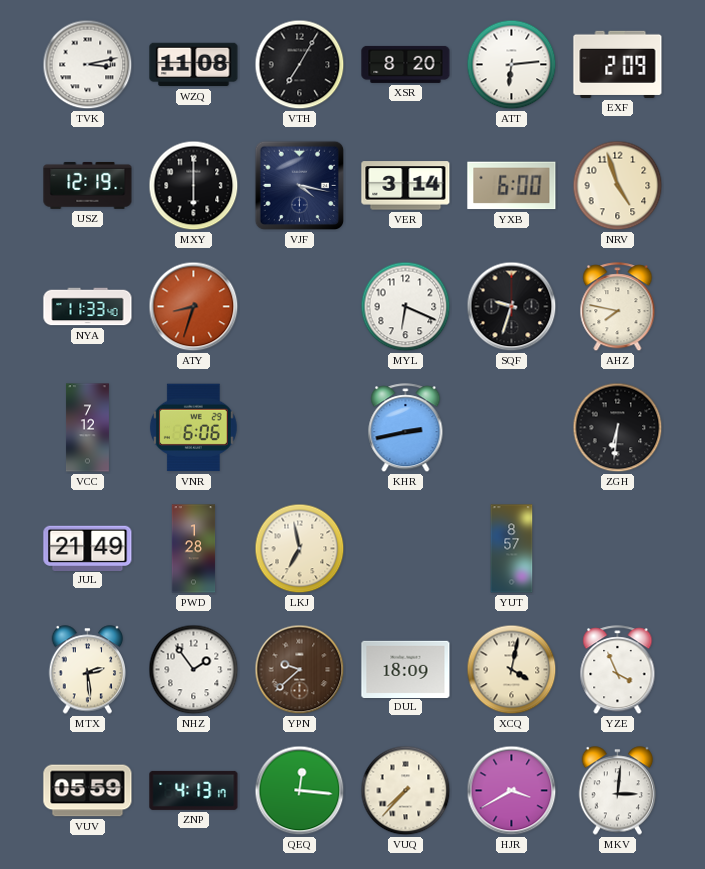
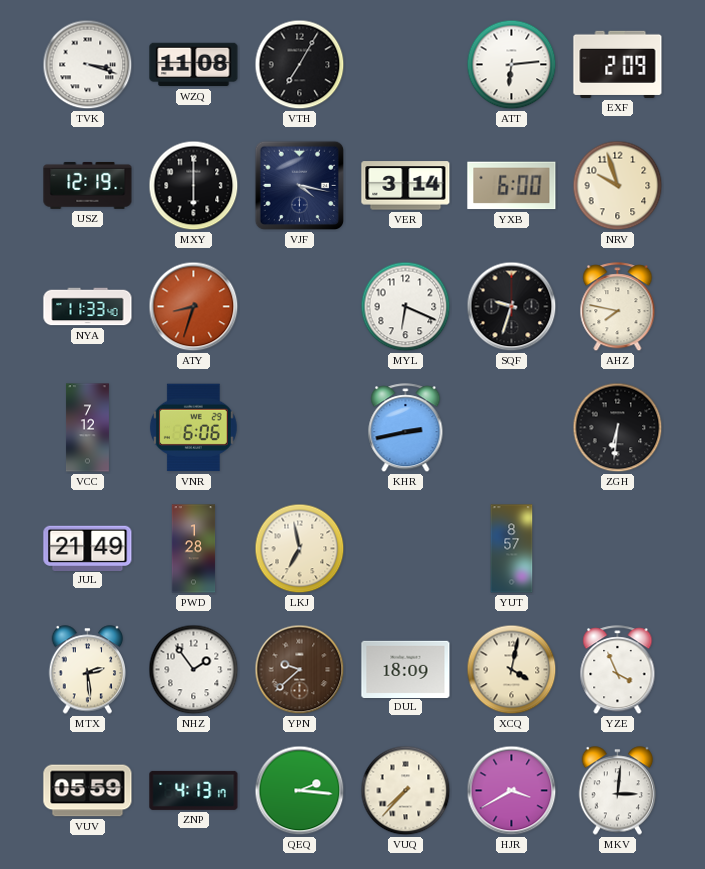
TVK: 3:13 -> 3:18
XSR: 8:20 -> none
NRV: 4:57 -> 9:57
QEQ: 12:16 -> 2:16
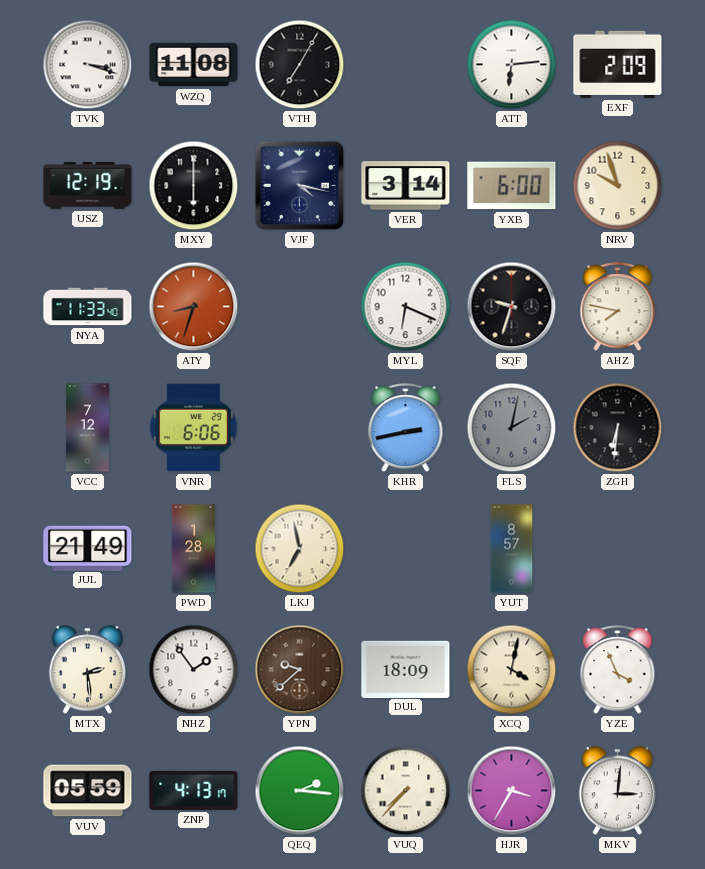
FLS: none -> 2:02
HJR: 3:40 -> 3:35
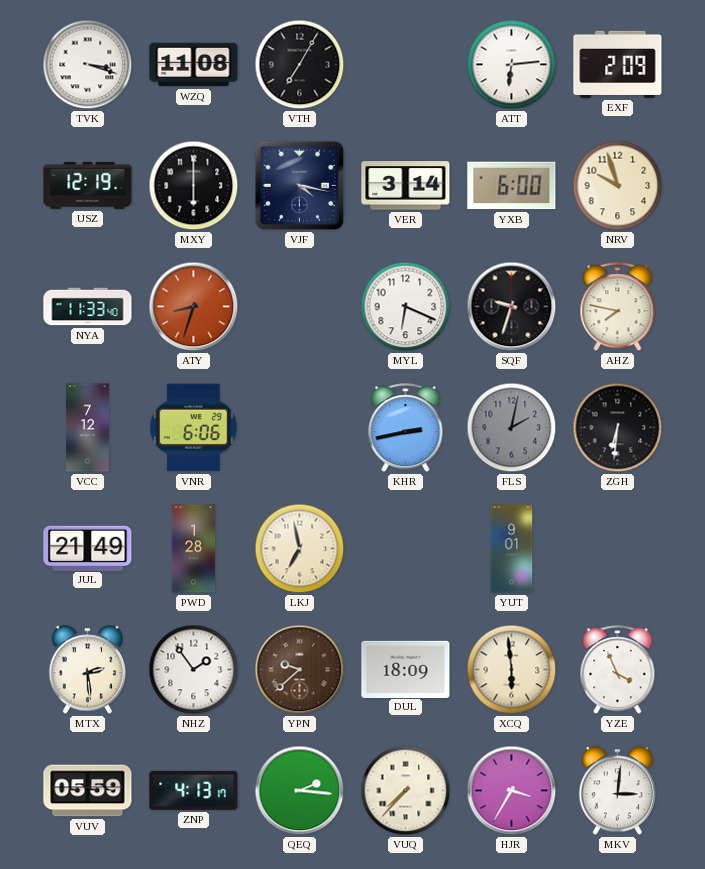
YUT: 8:57 -> 9:01
XCQ: 4:02 -> 5:59
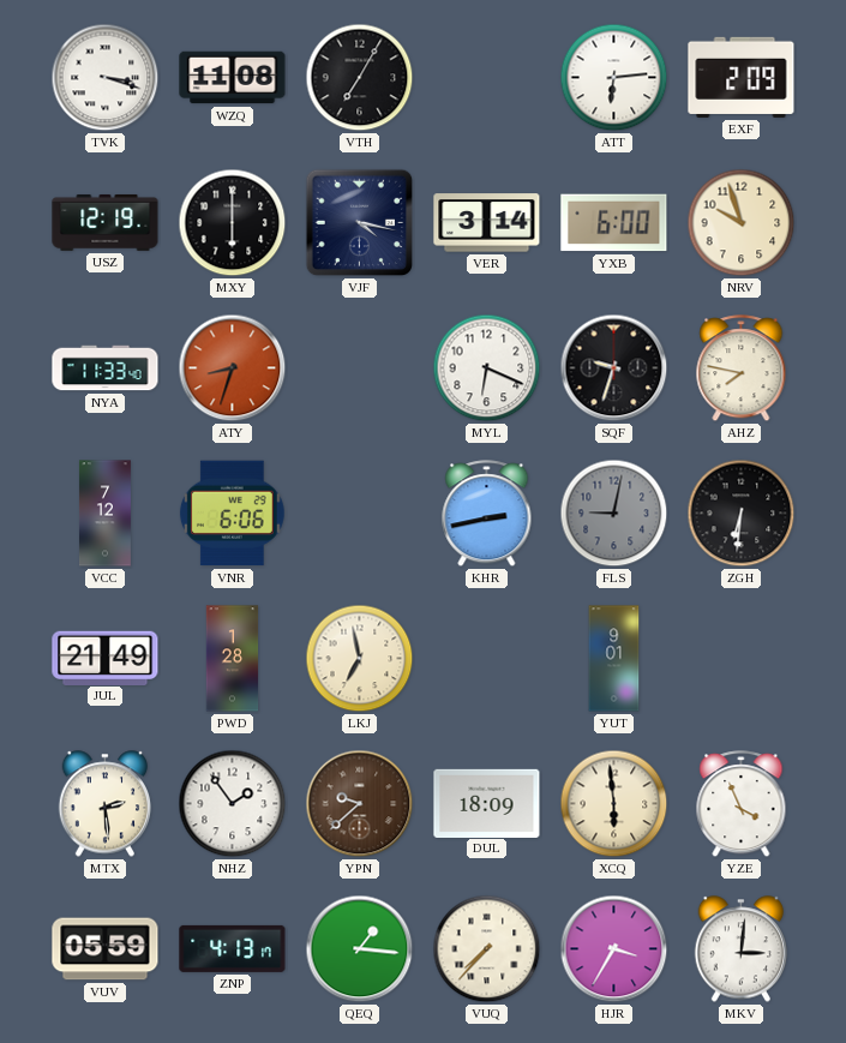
FLS: 2:02 -> 9:02
QEQ: 2:16 -> 1:16
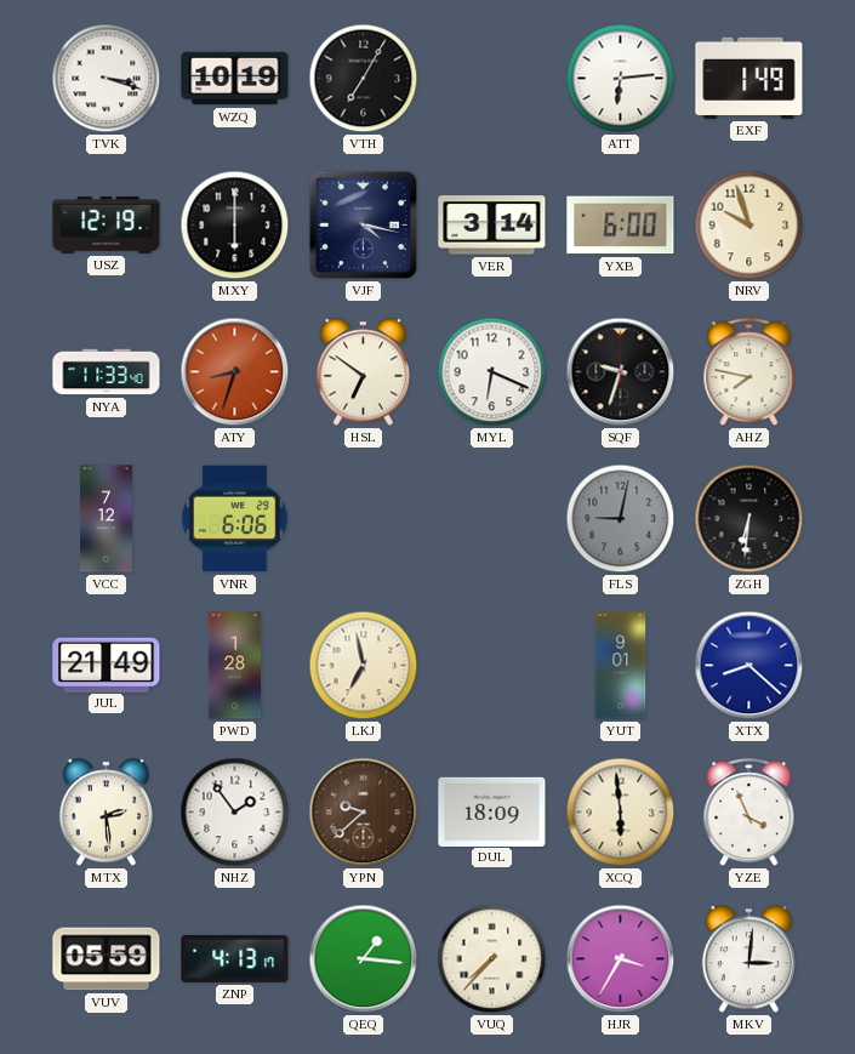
WZQ: 11:08 -> 10:19
EXF: 2:09 -> 1:49
HSL: none -> 6:51
KHR: 2:43 -> none
XTX: none -> 8:22
